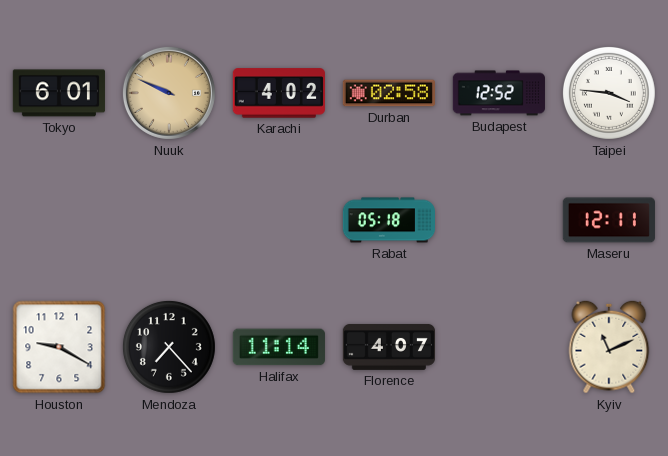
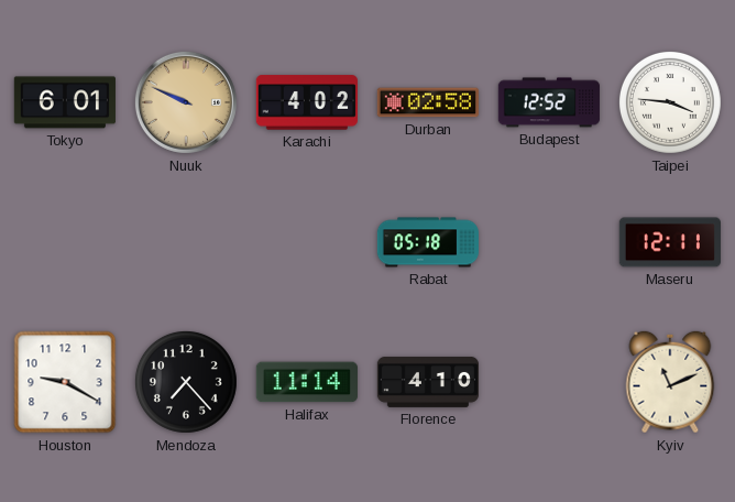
Florence: 4:07 -> 4:10
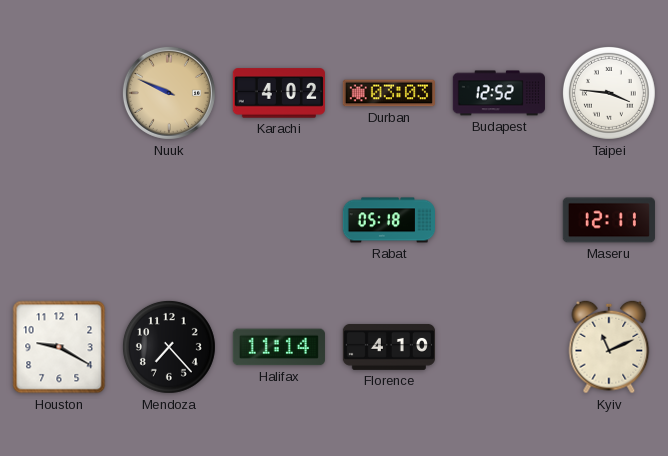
Tokyo: 6:01 -> none
Durban: 02:58 -> 03:03
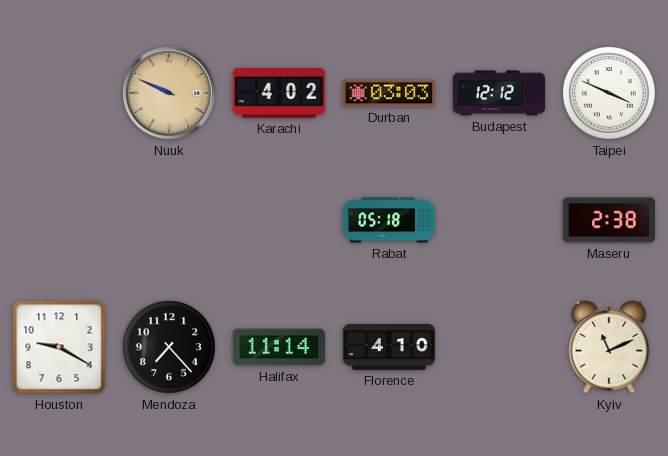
Budapest: 12:52 -> 12:12
Taipei: 3:46 -> 3:49
Maseru: 12:11 -> 2:38
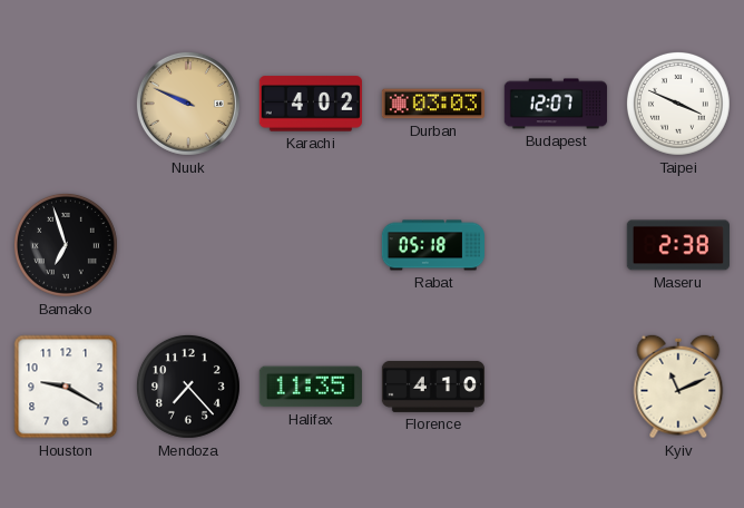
Budapest: 12:12 -> 12:07
Bamako: none -> 6:57
Halifax: 11:14 -> 11:35
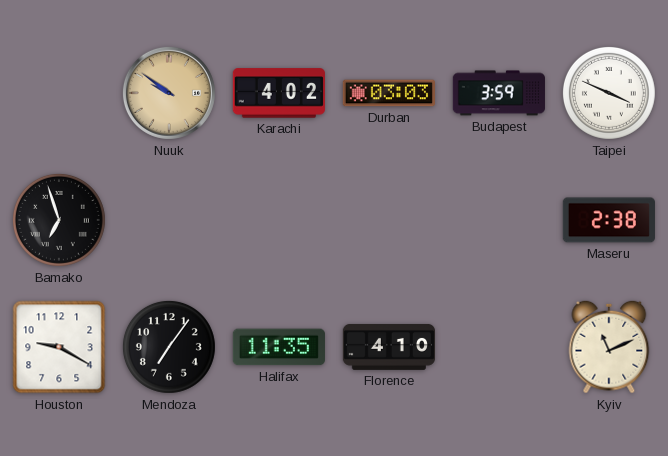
Nuuk: 9:49 -> 9:51
Budapest: 12:07 -> 3:59
Rabat: 05:18 -> none
Mendoza: 7:23 -> 7:06
